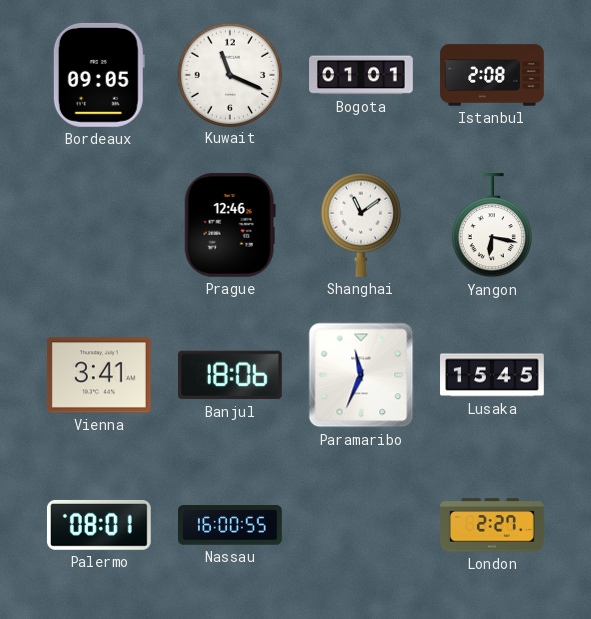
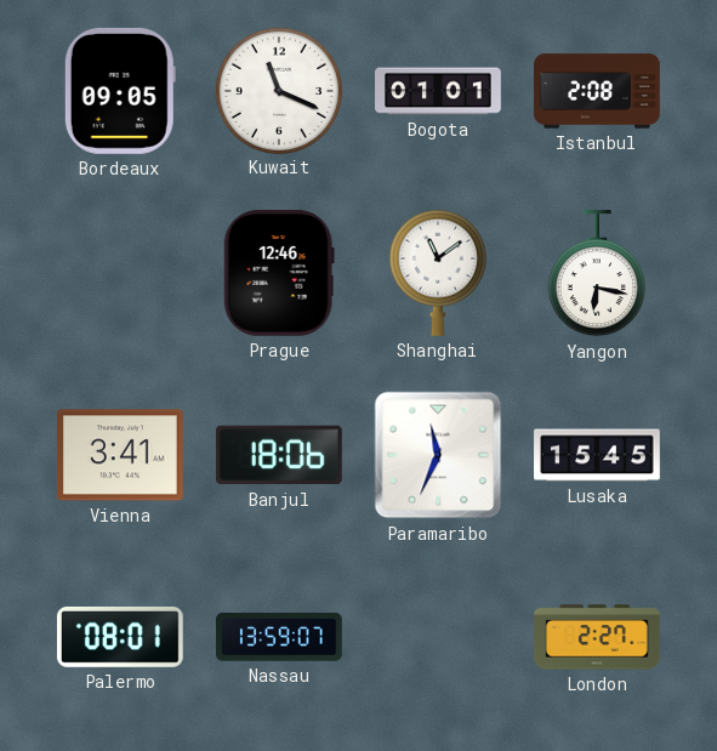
Nassau: 16:00 -> 13:59
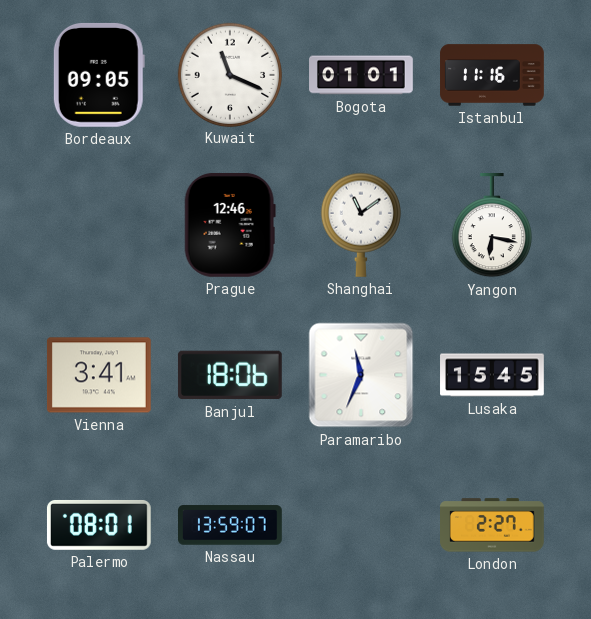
Istanbul: 2:08 -> 11:16
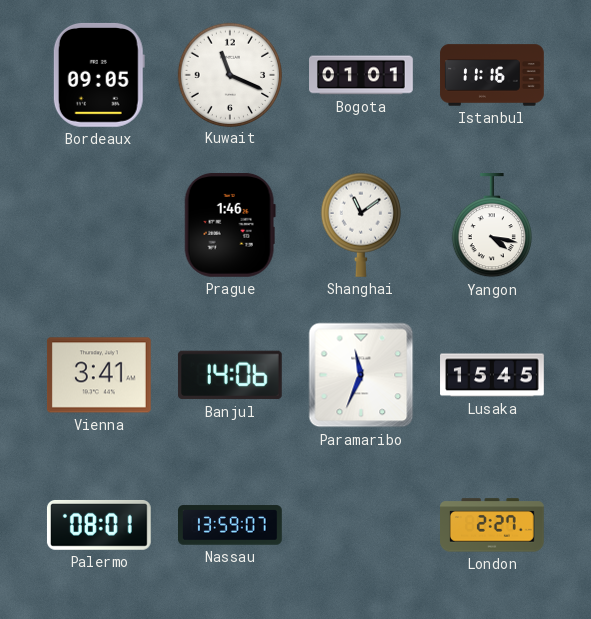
Prague: 12:46 -> 1:46
Yangon: 6:17 -> 4:17
Banjul: 18:06 -> 14:06
